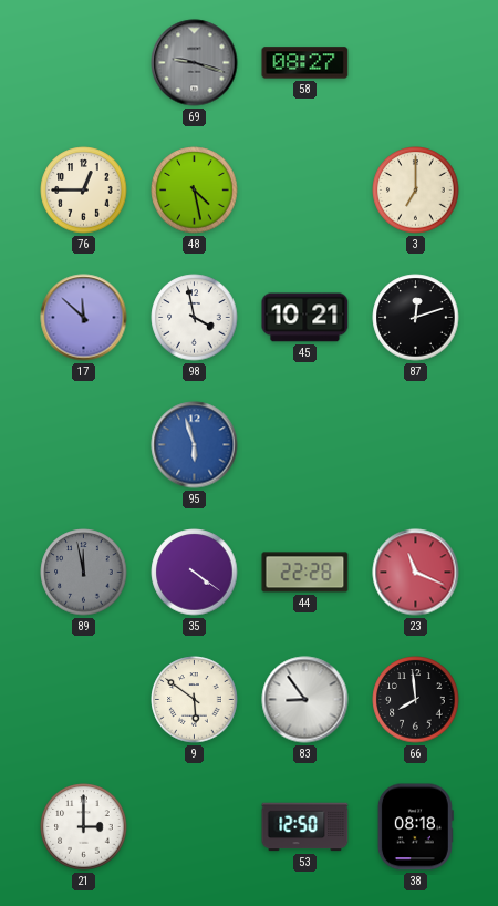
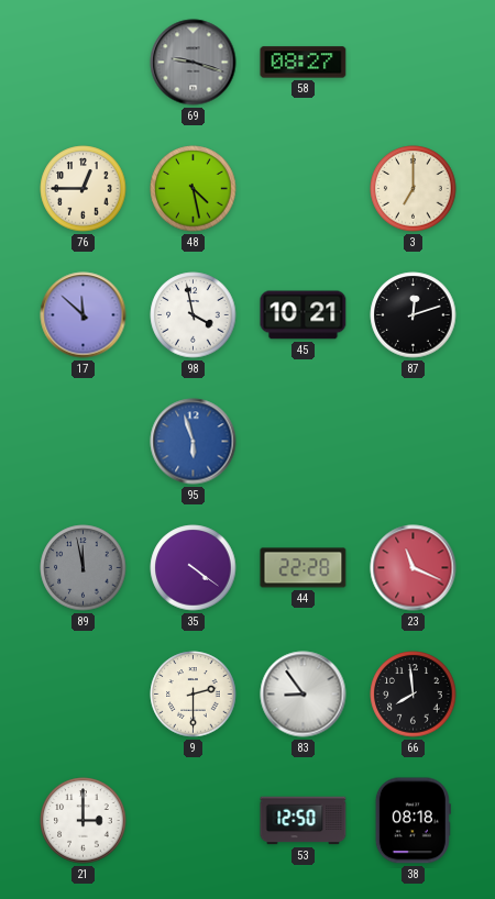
9: 5:51 -> 2:30
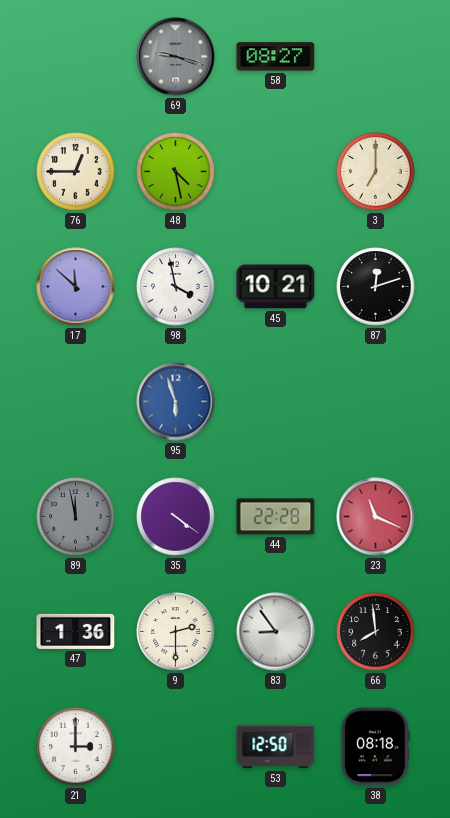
47: none -> 1:36
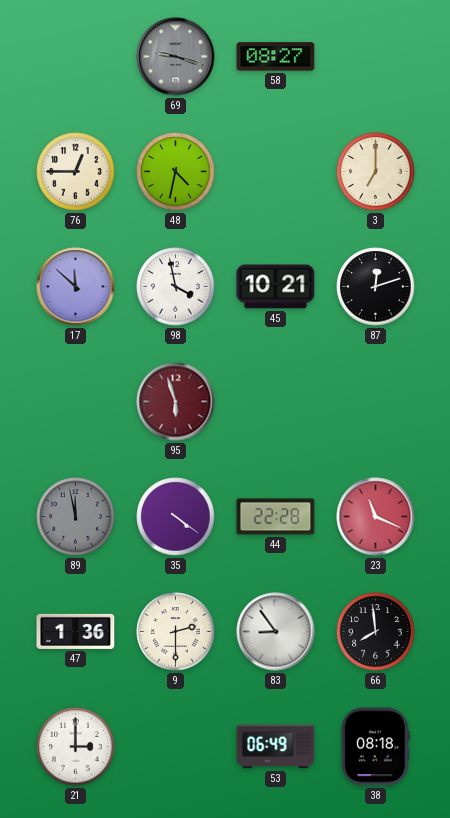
48: 4:28 -> 4:32
95 dial: blue -> burgundy
53: 12:50 -> 06:49
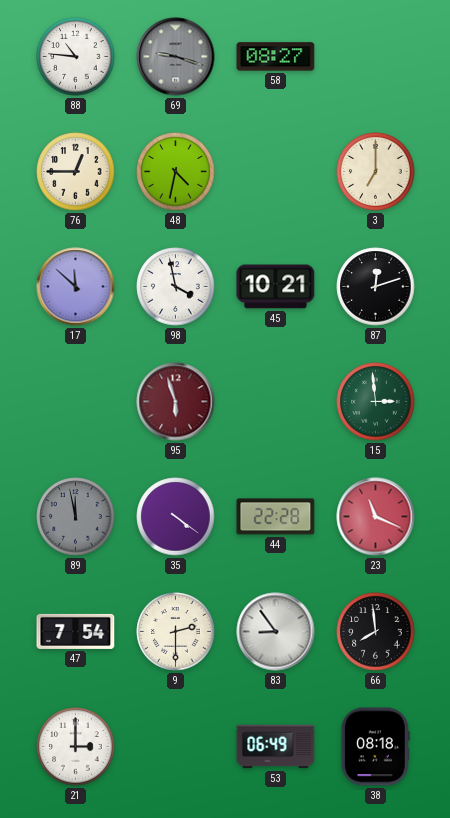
88: none -> 10:46
15: none -> 2:59
47: 1:36 -> 7:54
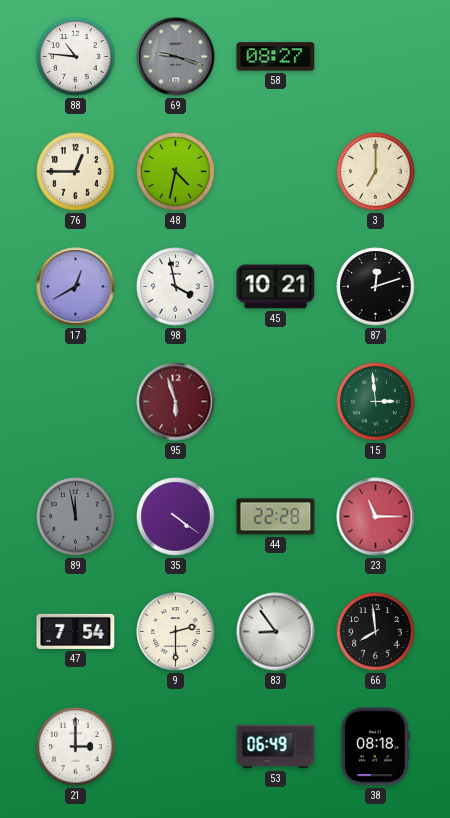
17: 11:52 -> 12:40
23: 11:19 -> 11:15
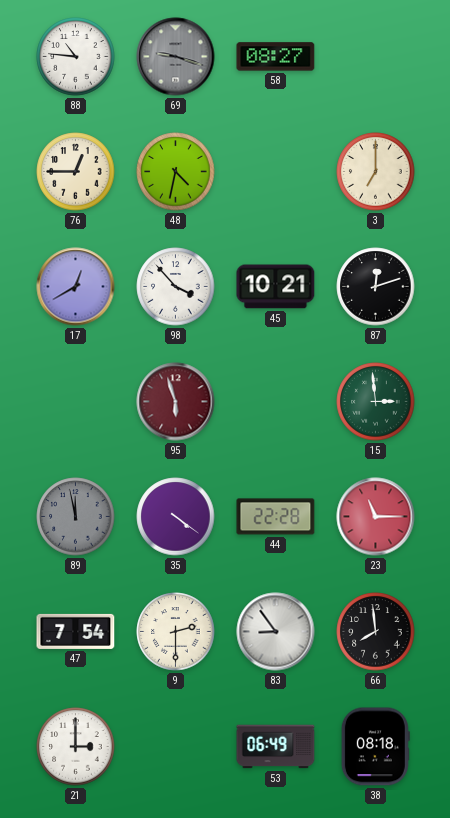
98: 3:58 -> 3:53
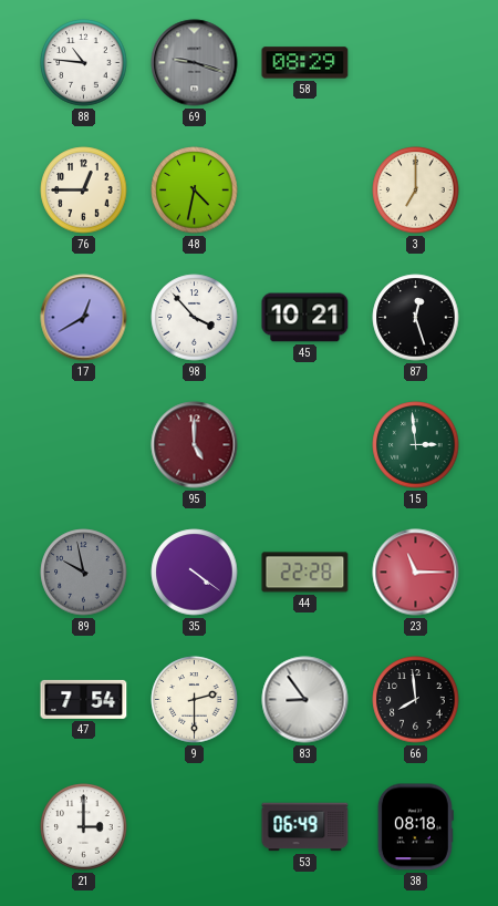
58: 08:27 -> 08:29
87: 12:12 -> 12:27
95: 5:57 -> 5:00
89: 11:58 -> 9:58
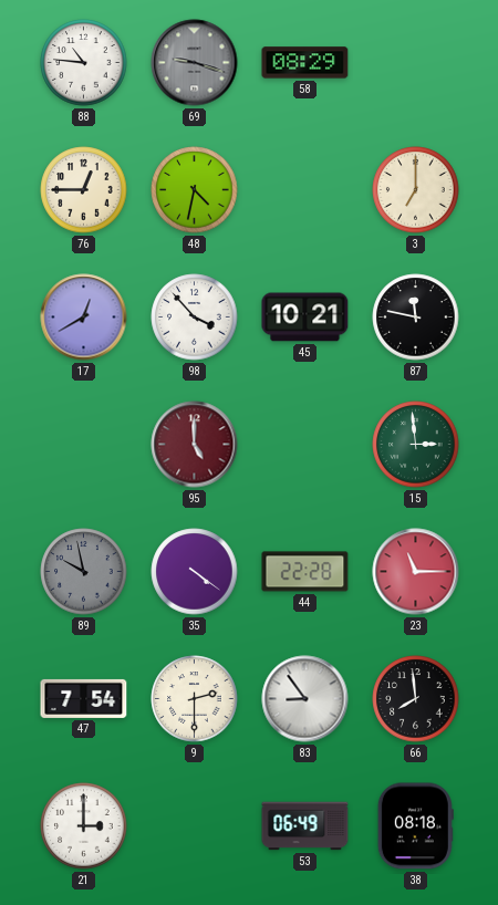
87: 12:27 -> 11:47
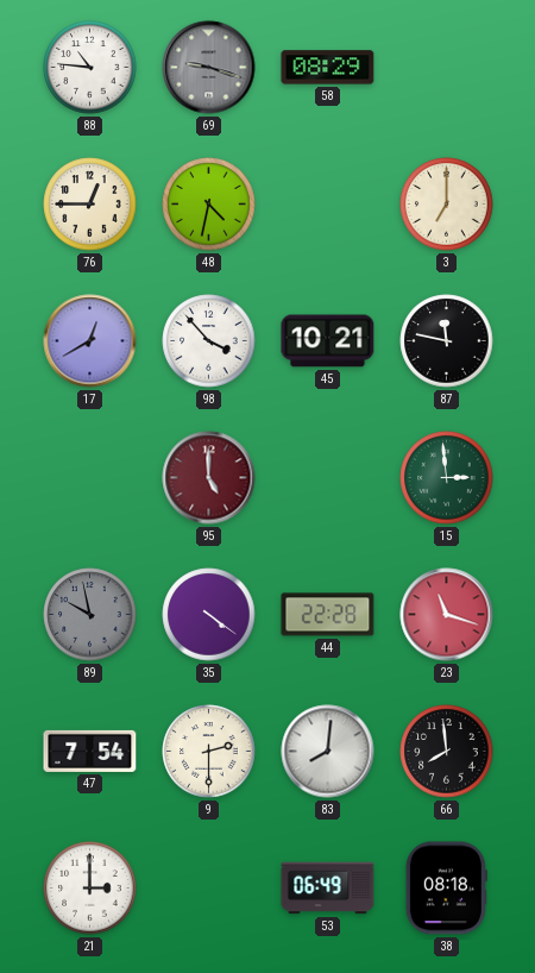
23: 11:15 -> 11:18
83: 8:54 -> 8:01
